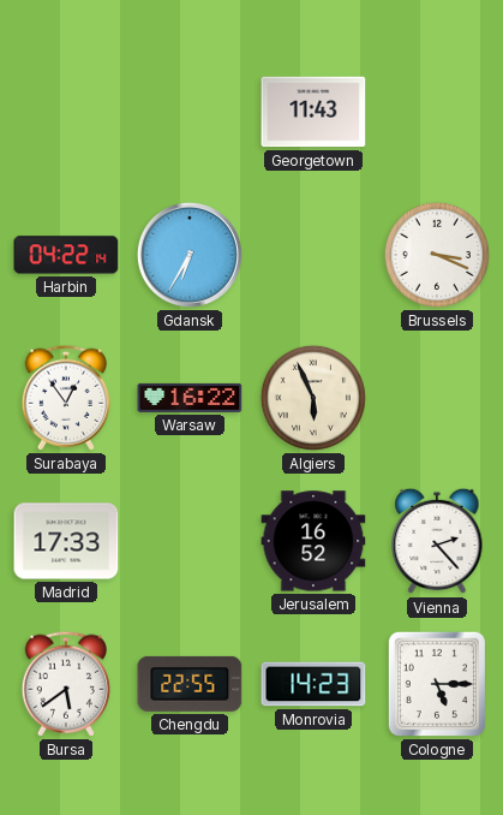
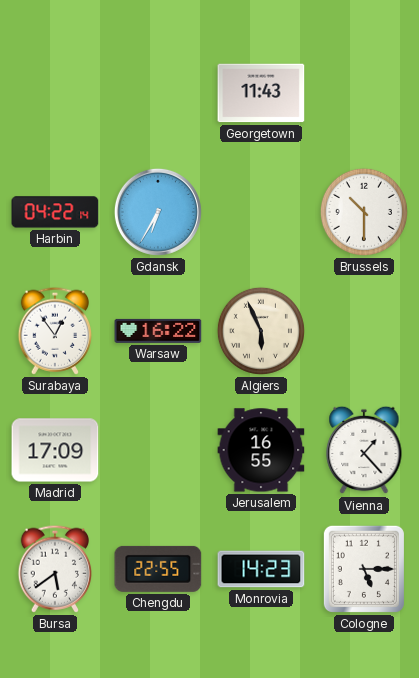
Brussels: 3:19 -> 10:30
Madrid: 17:33 -> 17:09
Jerusalem: 16:52 -> 16:55
Vienna: 2:23 -> 1:23
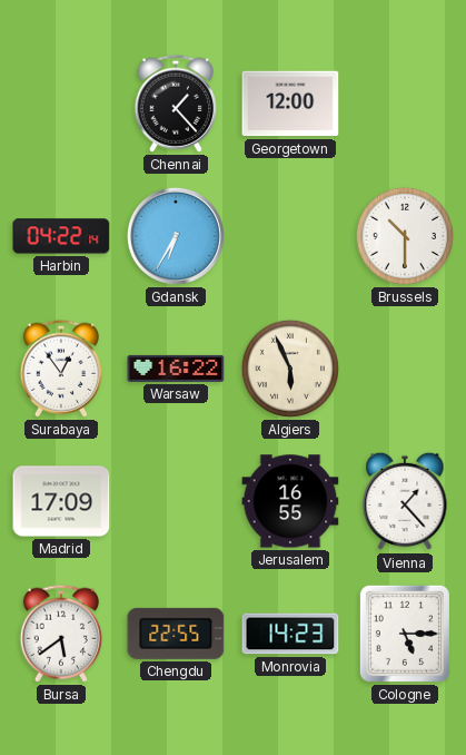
Chennai: none -> 1:23
Georgetown: 11:43 -> 12:00
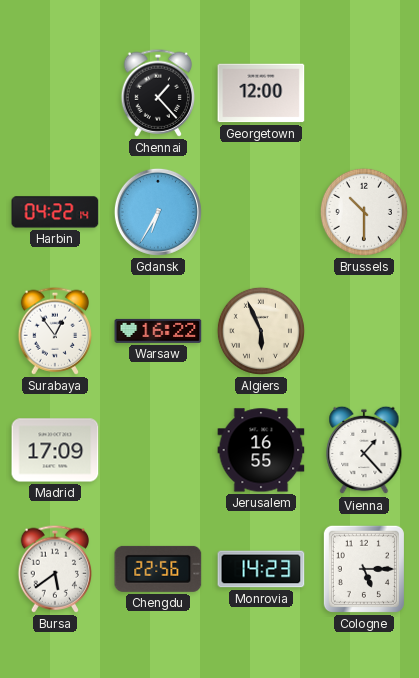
Chengdu: 22:55 -> 22:56
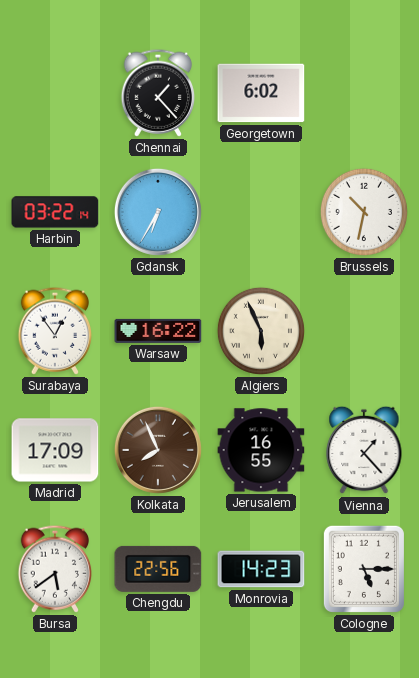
Georgetown: 12:00 -> 6:02
Harbin: 04:22 -> 03:22
Brussels: 10:30 -> 10:32
Kolkata: none -> 7:56
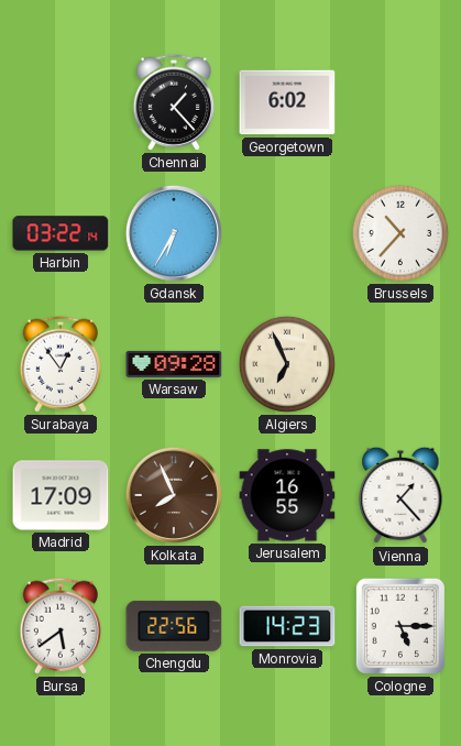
Brussels: 10:32 -> 10:37
Warsaw: 16:22 -> 09:28
Algiers: 5:56 -> 6:56
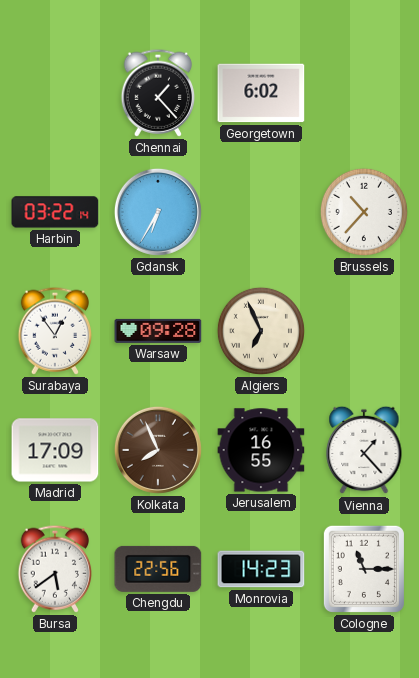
Cologne: 5:15 -> 11:15
